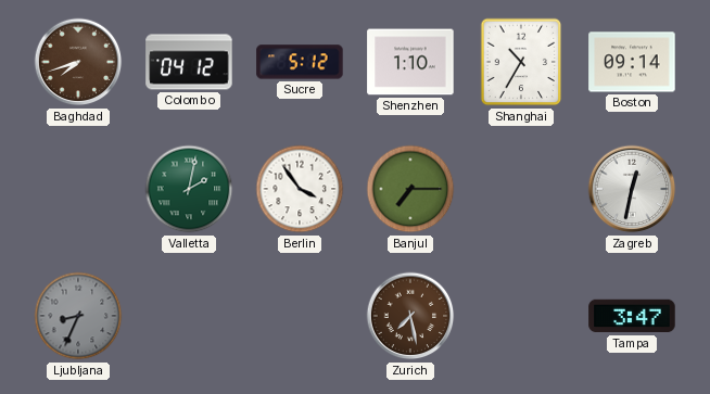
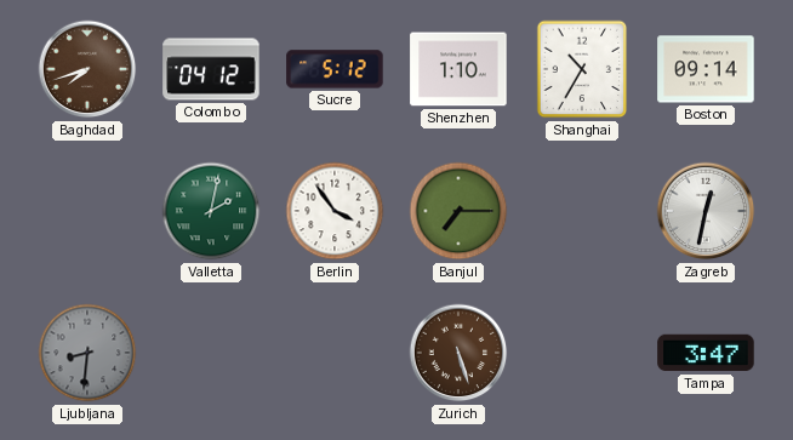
Ljubljana: 8:34 -> 8:31
Zurich: 7:28 -> 5:27
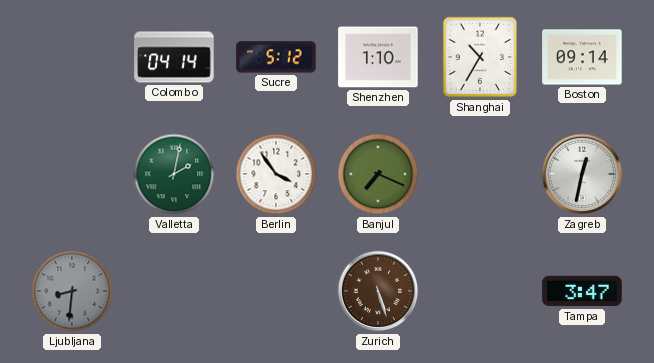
Baghdad: 7:42 -> none
Colombo: 04:12 -> 04:14
Banjul: 7:15 -> 7:19
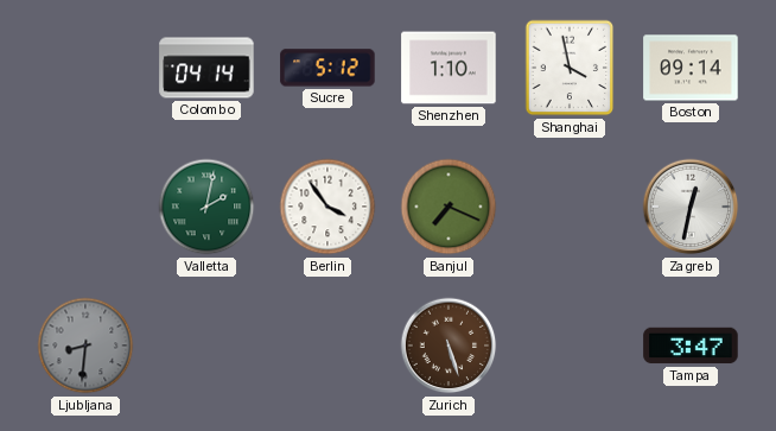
Shanghai: 10:35 -> 3:58
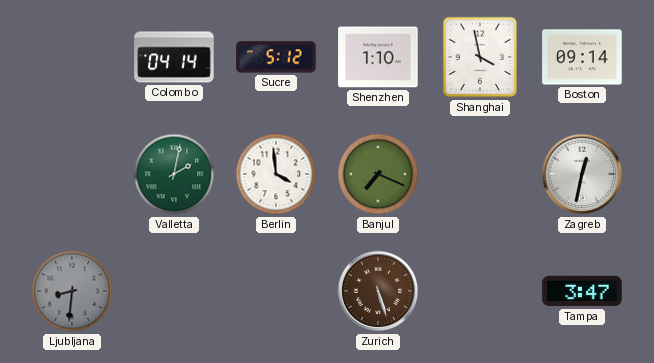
Berlin: 3:54 -> 3:59
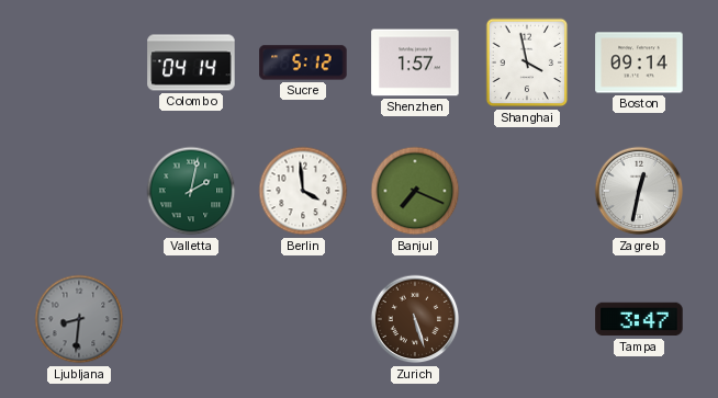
Shenzhen: 1:10 -> 1:57
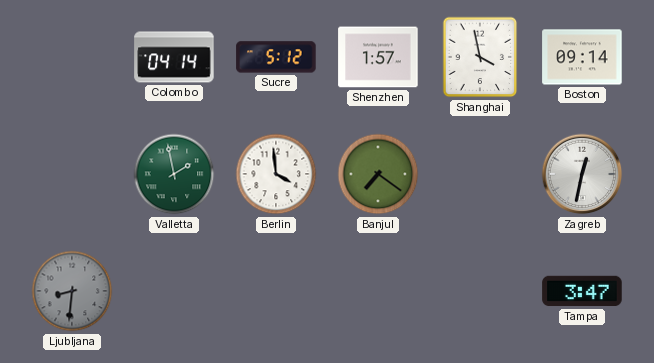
Valletta: 2:02 -> 1:58
Banjul: 7:19 -> 7:21
Zurich: 5:27 -> none
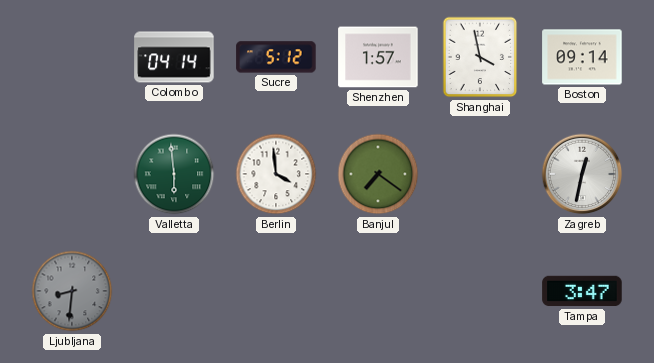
Valletta: 1:58 -> 5:59
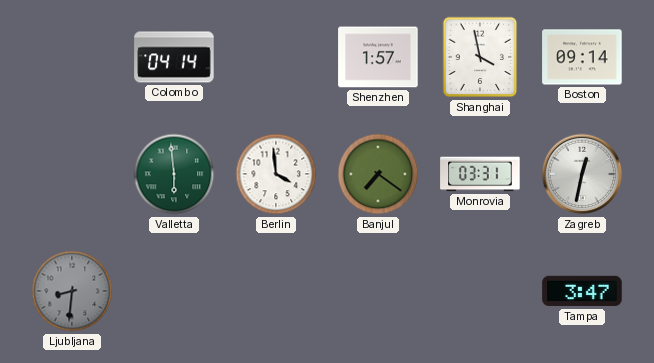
Sucre: 5:12 -> none
Monrovia: none -> 03:31
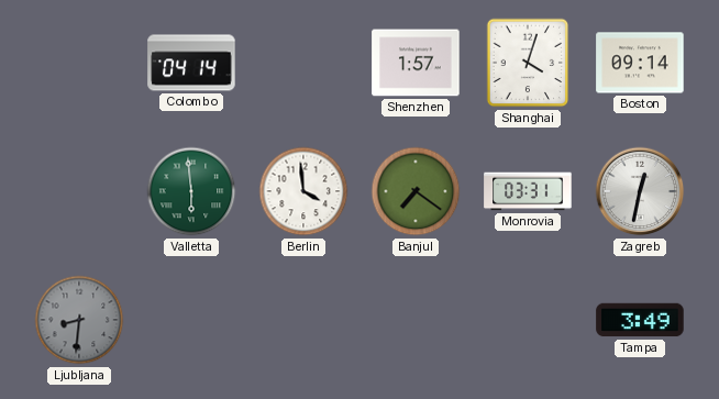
Shanghai: 3:58 -> 4:03
Tampa: 3:47 -> 3:49
